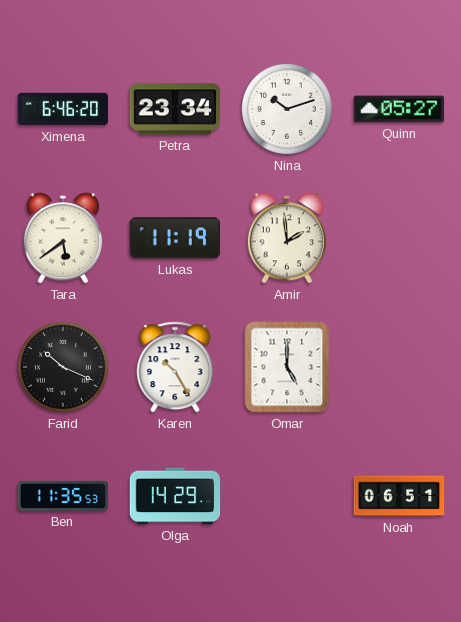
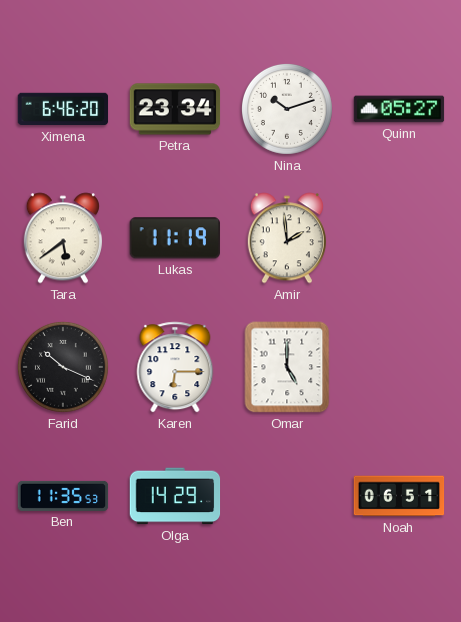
Karen: 10:25 -> 6:15
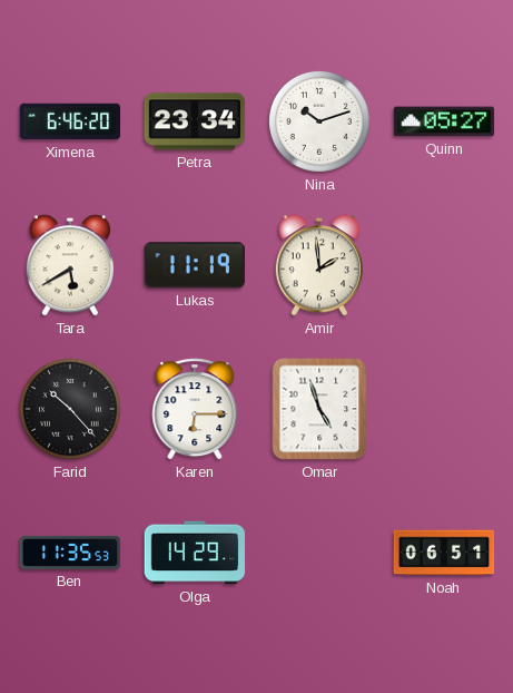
Tara: 5:39 -> 5:40
Farid: 10:19 -> 10:23
Omar: 5:00 -> 4:57
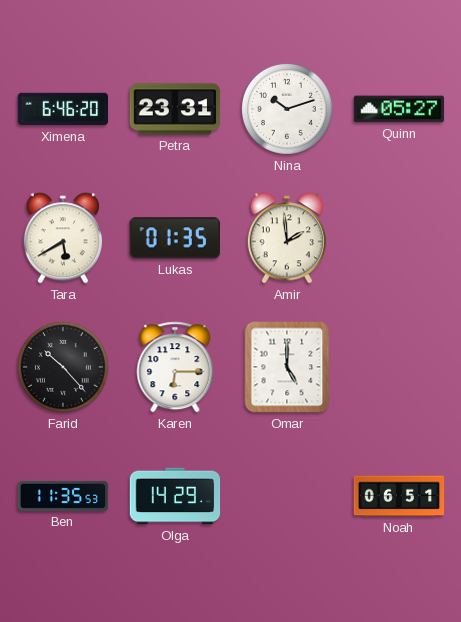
Petra: 23:34 -> 23:31
Lukas: 11:19 -> 01:35
Omar: 4:57 -> 5:00
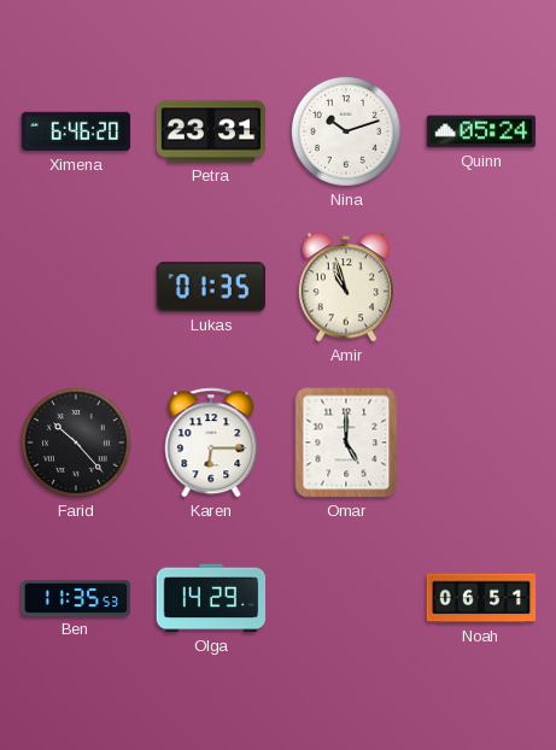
Quinn: 05:27 -> 05:24
Tara: 5:40 -> none
Amir: 1:59 -> 10:57
